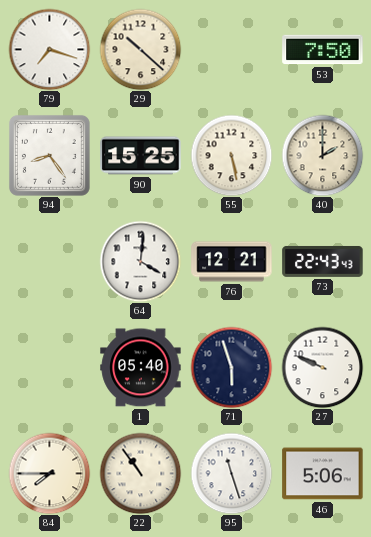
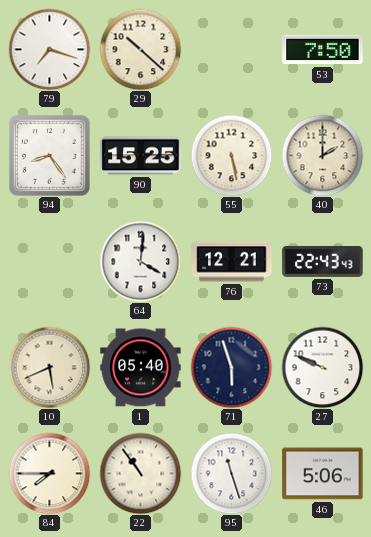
10: none -> 5:41
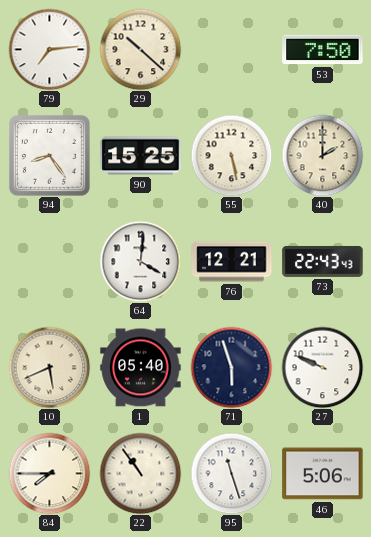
79: 7:18 -> 7:14
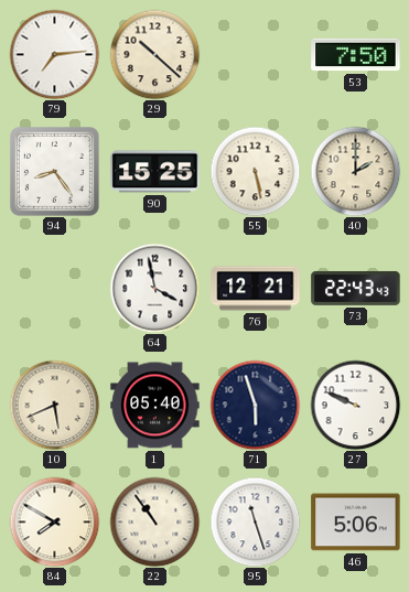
64: 4:01 -> 3:58
84: 7:45 -> 7:50
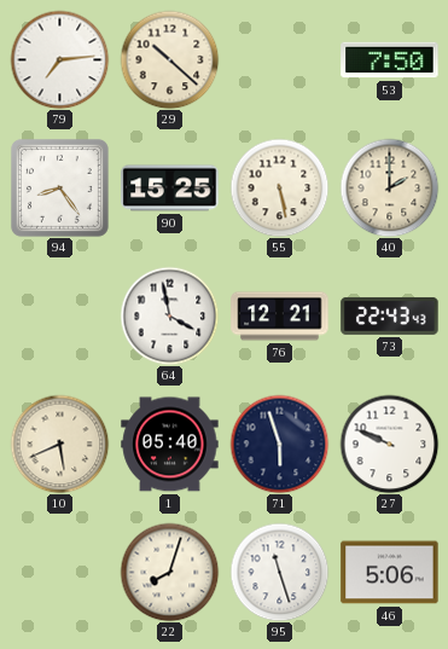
84: 7:50 -> none
22: 10:54 -> 8:03
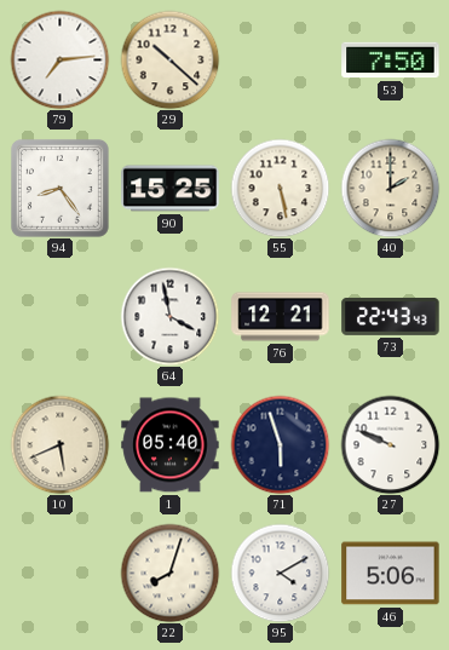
95: 11:27 -> 4:10
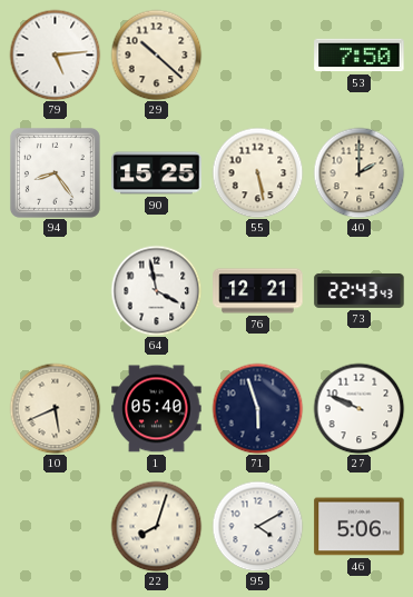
79: 7:14 -> 5:14
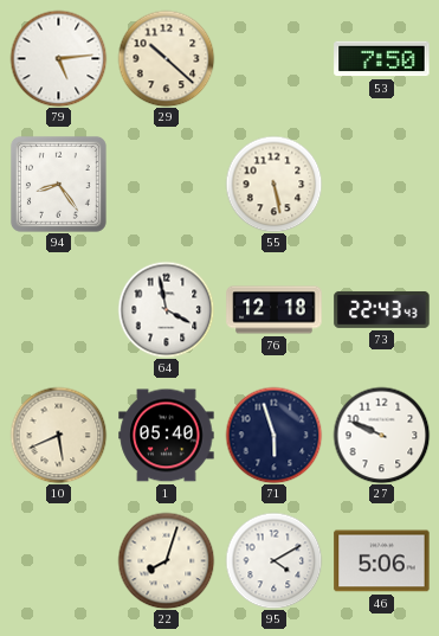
90: 15:25 -> none
40: 2:00 -> none
76: 12:21 -> 12:18
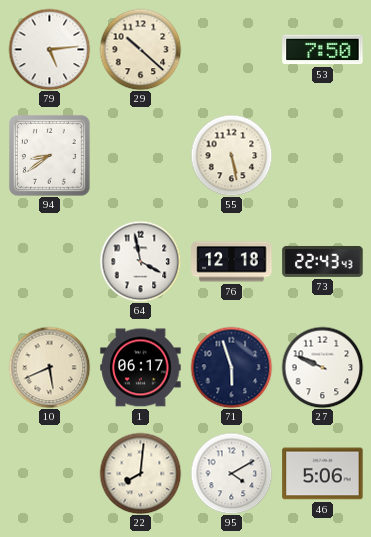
94: 8:24 -> 8:39
1: 05:40 -> 06:17
22: 8:03 -> 8:01
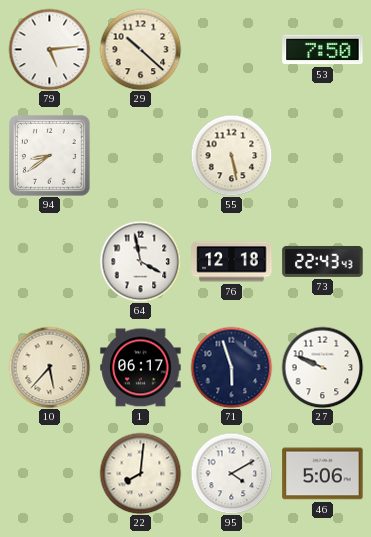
10: 5:41 -> 5:37
